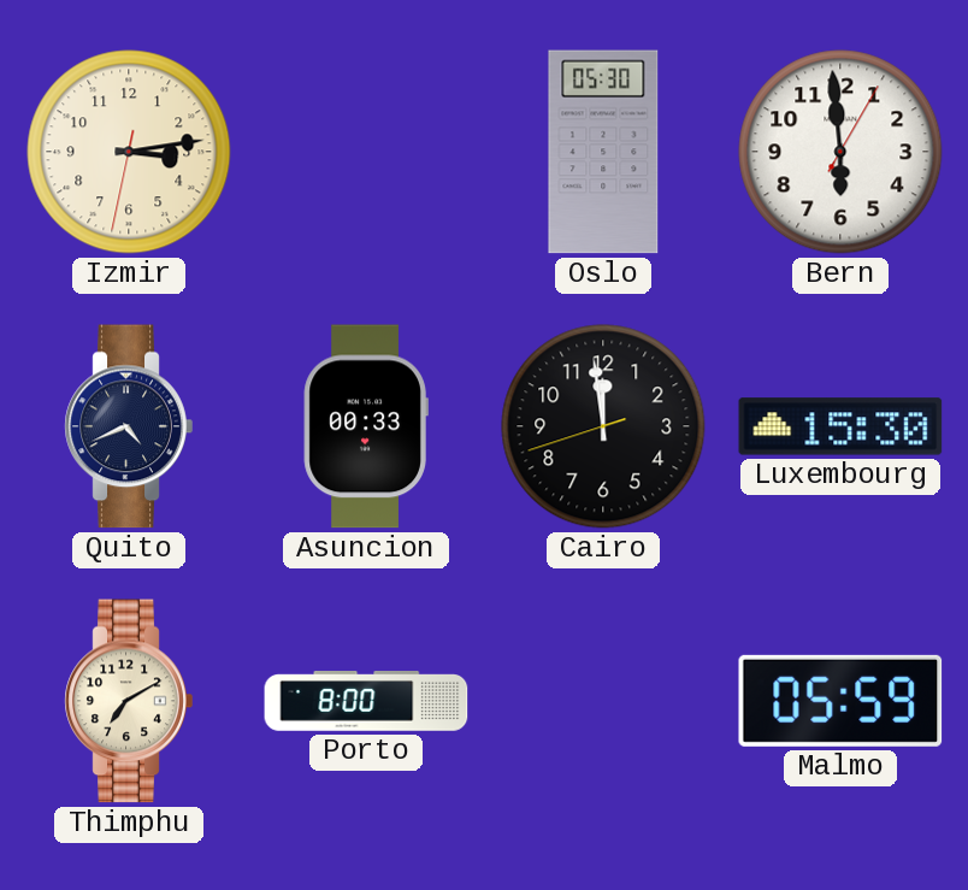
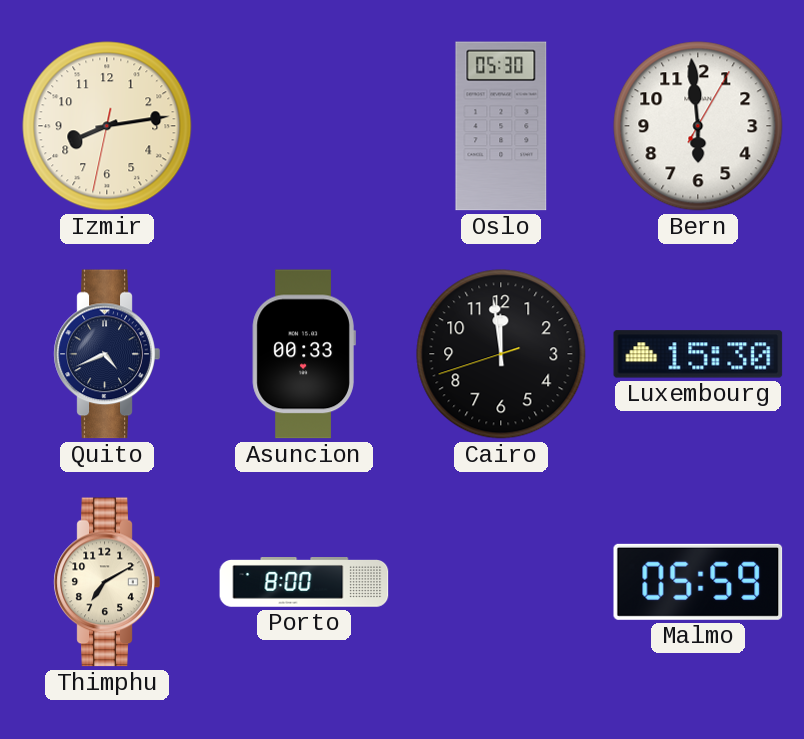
Izmir: 3:13 -> 8:13
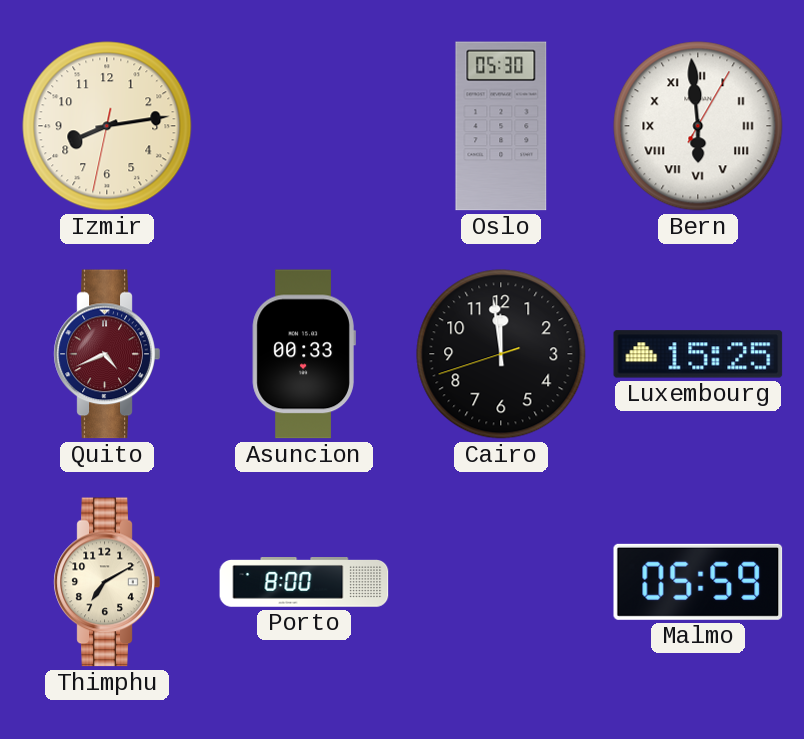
Bern numerals: Arabic -> Roman
Quito dial: navy -> burgundy
Luxembourg: 15:30 -> 15:25
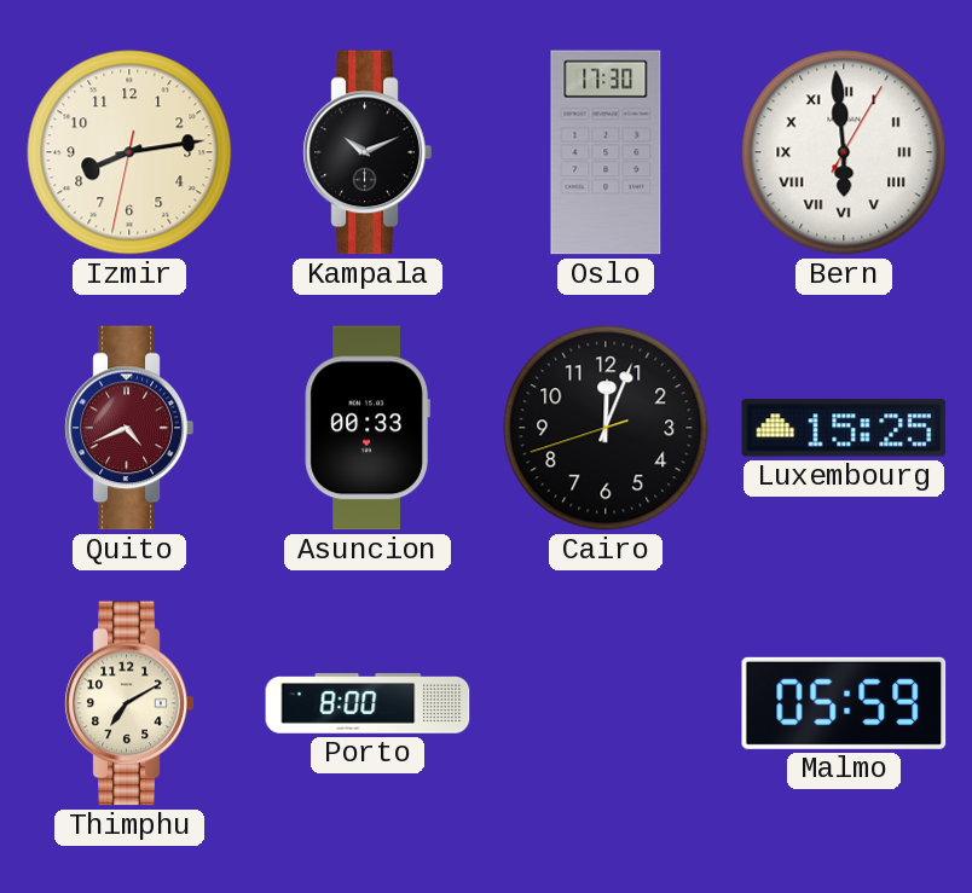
Kampala: none -> 10:11
Oslo: 05:30 -> 17:30
Cairo: 11:58 -> 12:03
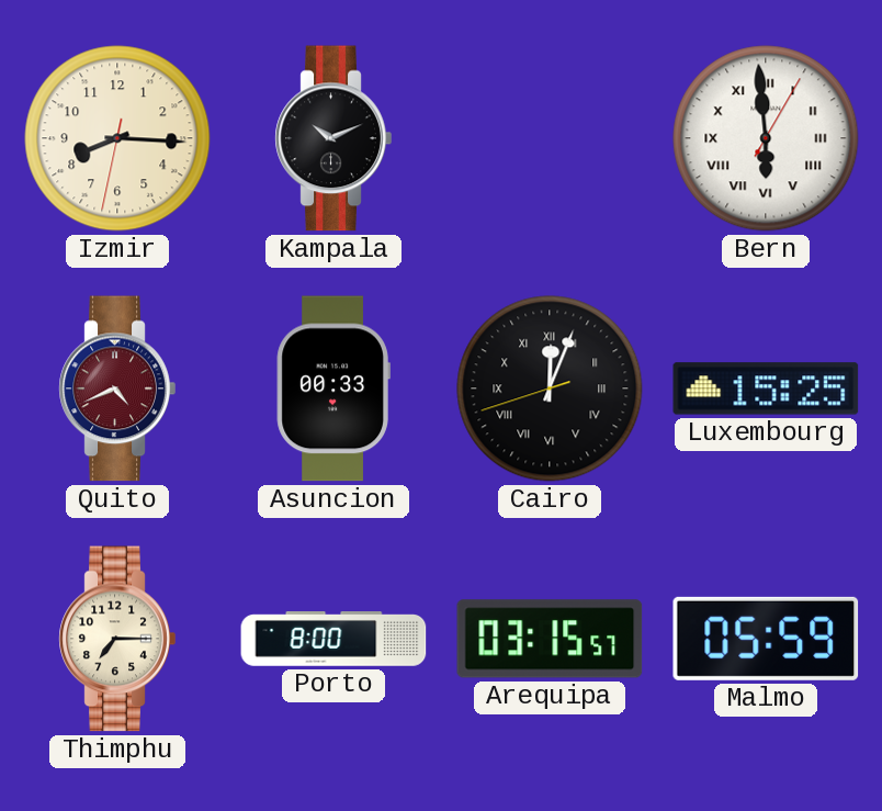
Izmir: 8:13 -> 8:15
Oslo: 17:30 -> none
Cairo numerals: Arabic -> Roman
Thimphu: 7:10 -> 7:15
Arequipa: none -> 03:15
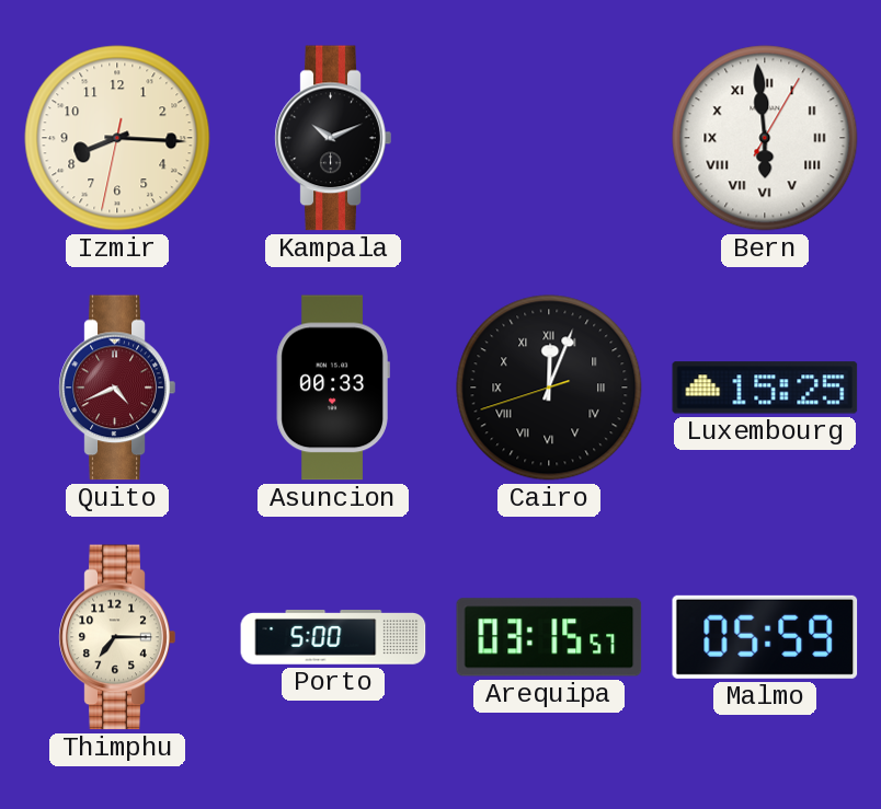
Porto: 8:00 -> 5:00
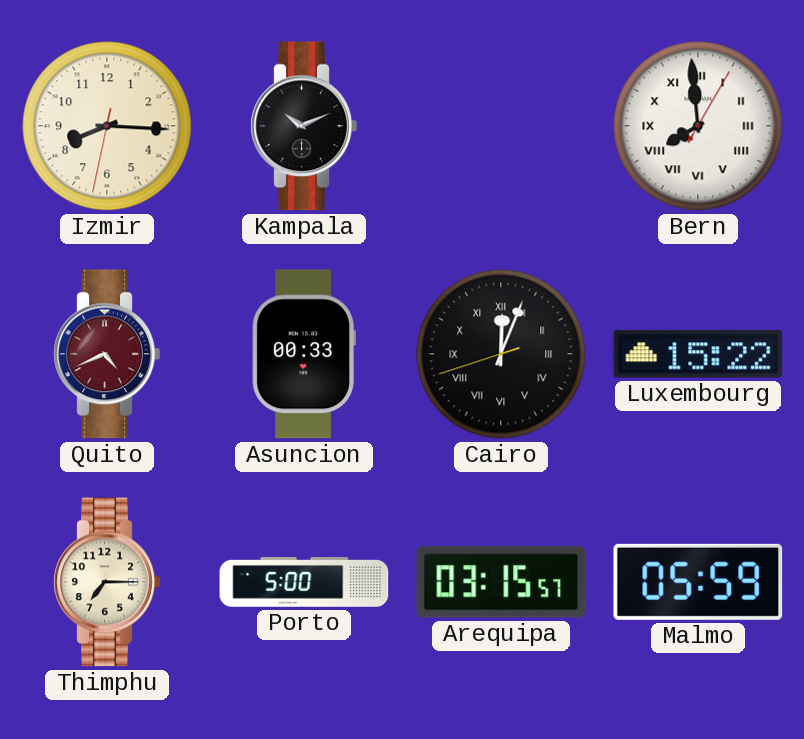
Bern: 5:59 -> 7:59
Luxembourg: 15:25 -> 15:22
